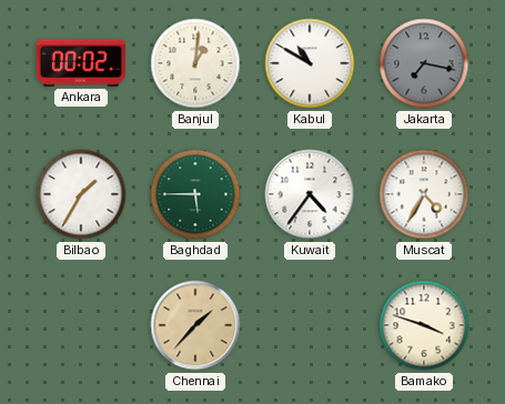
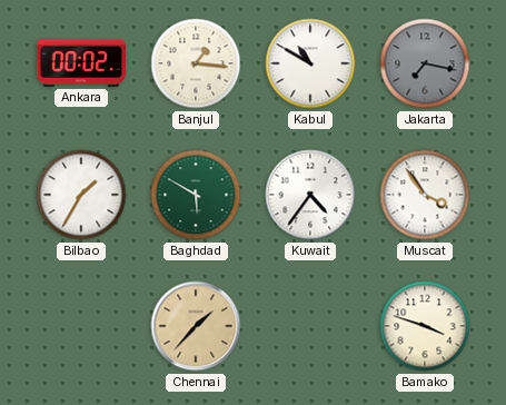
Banjul: 1:01 -> 1:16
Baghdad: 5:45 -> 5:50
Muscat: 4:35 -> 3:54
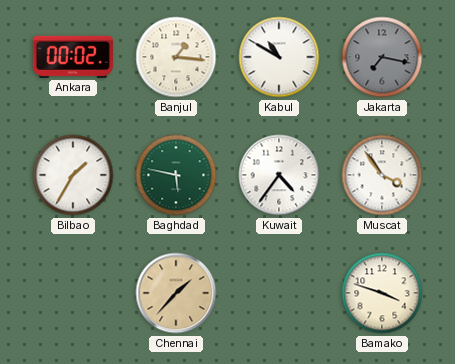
Baghdad: 5:50 -> 5:47
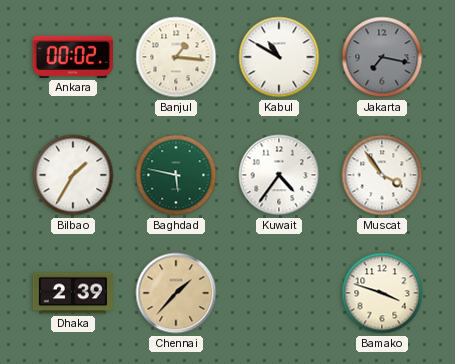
Dhaka: none -> 2:39
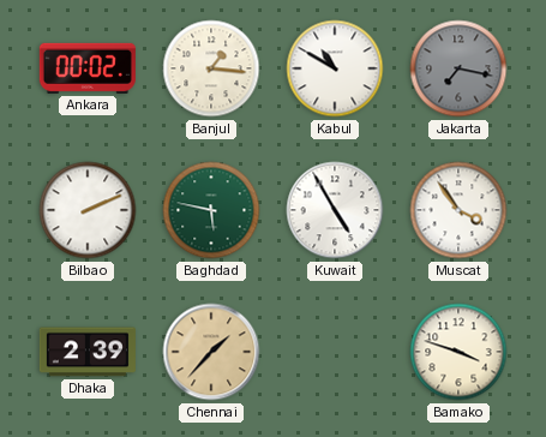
Bilbao: 1:35 -> 2:11
Kuwait: 4:36 -> 4:55
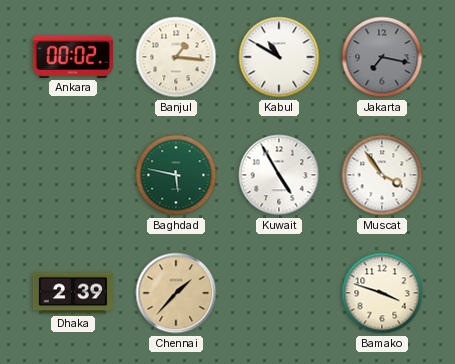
Bilbao: 2:11 -> none
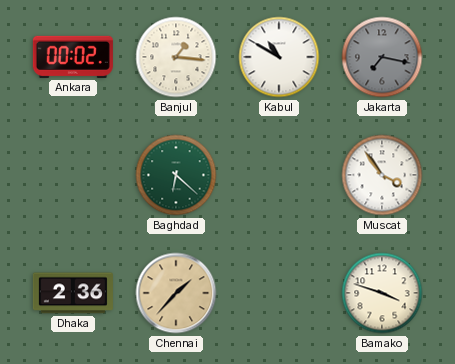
Baghdad: 5:47 -> 6:22
Kuwait: 4:55 -> none
Dhaka: 2:39 -> 2:36
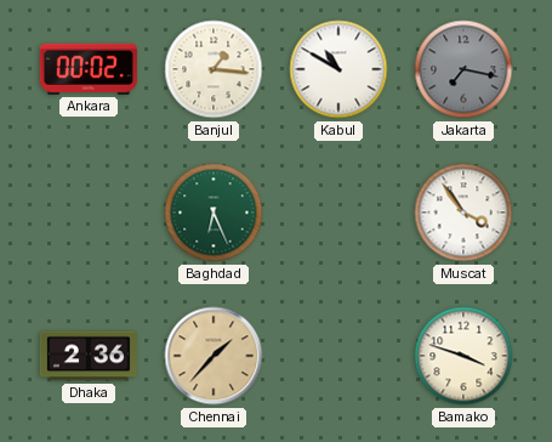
Baghdad: 6:22 -> 6:26
